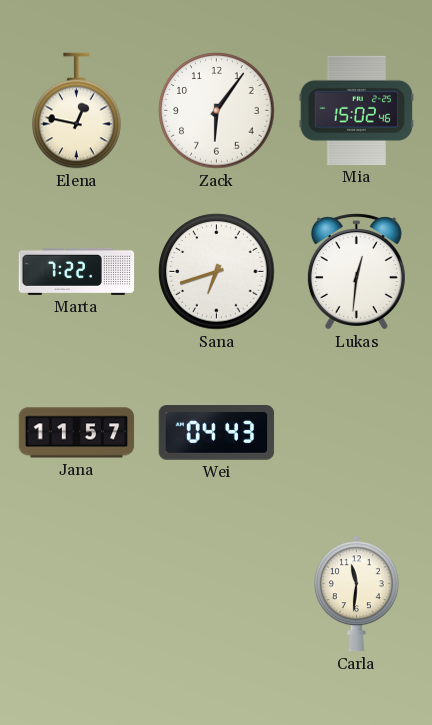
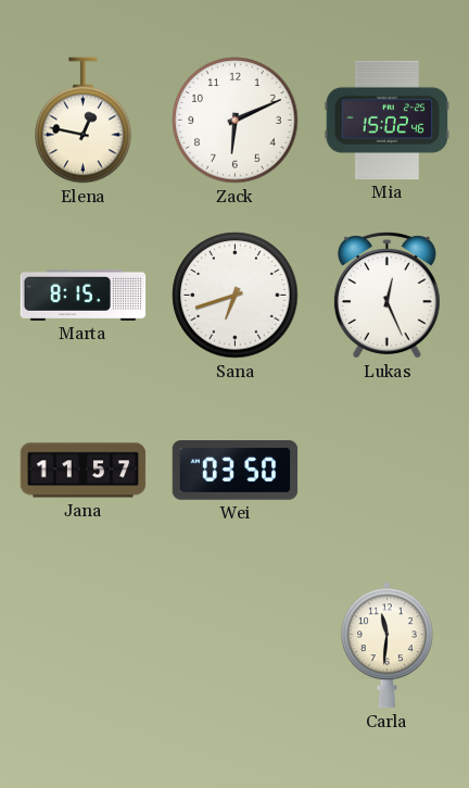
Zack: 6:06 -> 6:11
Marta: 7:22 -> 8:15
Lukas: 12:31 -> 12:26
Wei: 04:43 -> 03:50
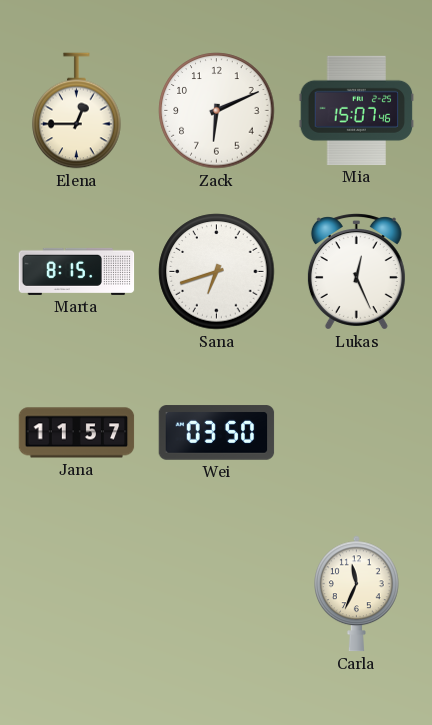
Elena: 12:47 -> 12:45
Mia: 15:02 -> 15:07
Carla: 11:31 -> 11:34
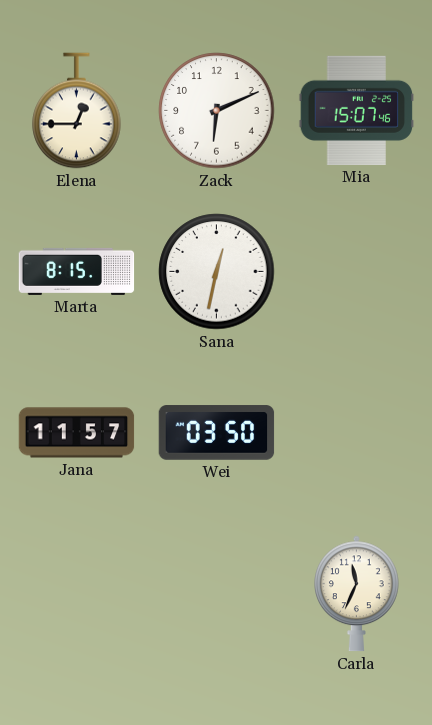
Sana: 6:42 -> 12:32
Lukas: 12:26 -> none
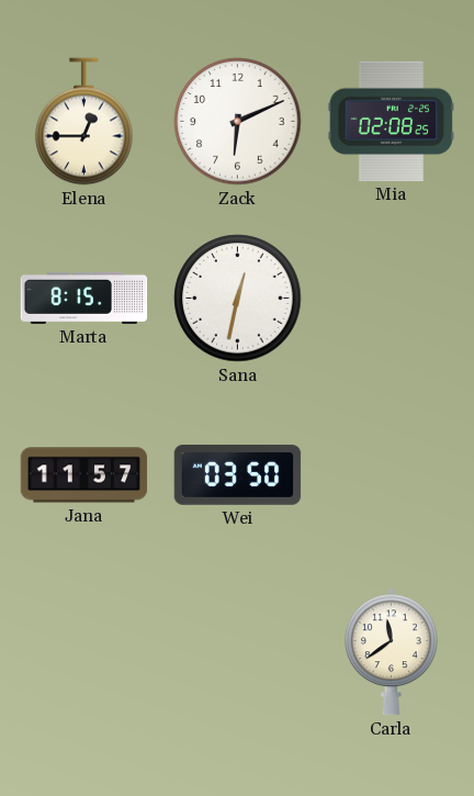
Mia: 15:07 -> 02:08
Carla: 11:34 -> 11:39
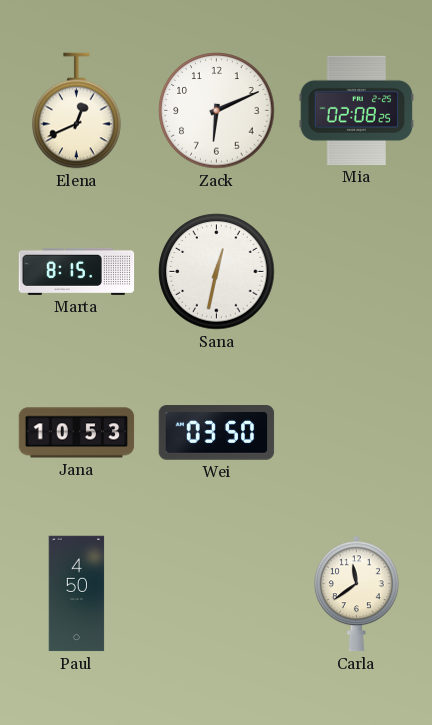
Elena: 12:45 -> 12:41
Jana: 11:57 -> 10:53
Paul: none -> 4:50
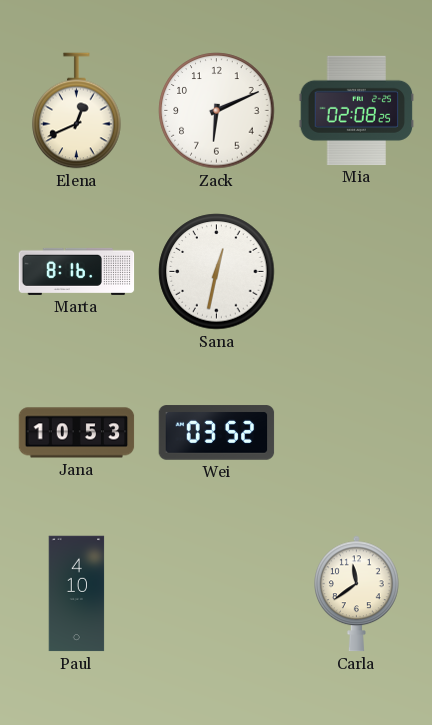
Marta: 8:15 -> 8:16
Wei: 03:50 -> 03:52
Paul: 4:50 -> 4:10
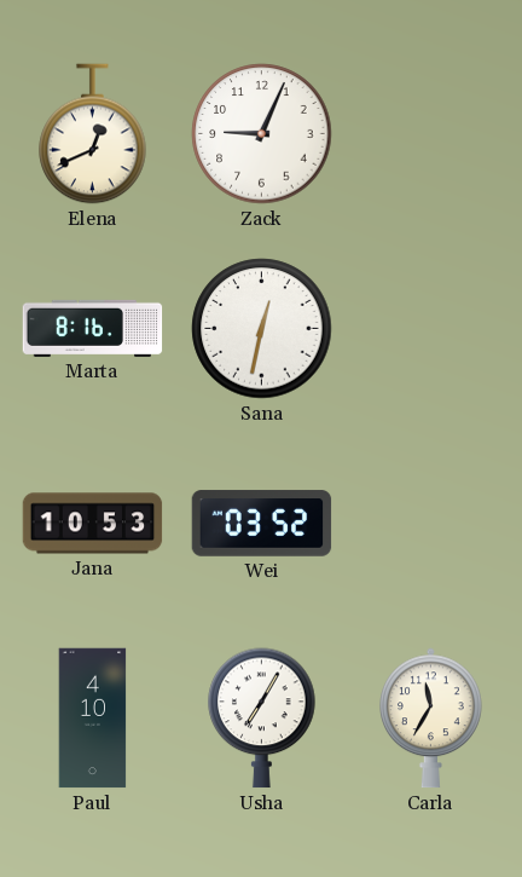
Zack: 6:11 -> 9:04
Mia: 02:08 -> none
Usha: none -> 7:05
Carla: 11:39 -> 11:35
